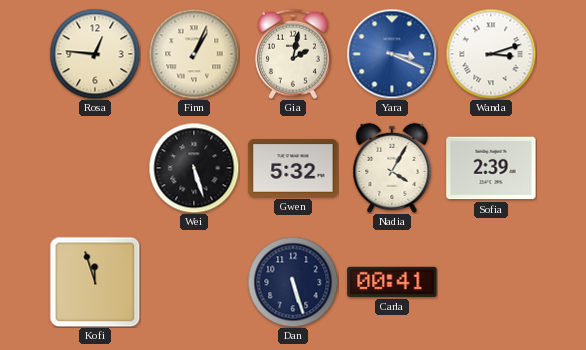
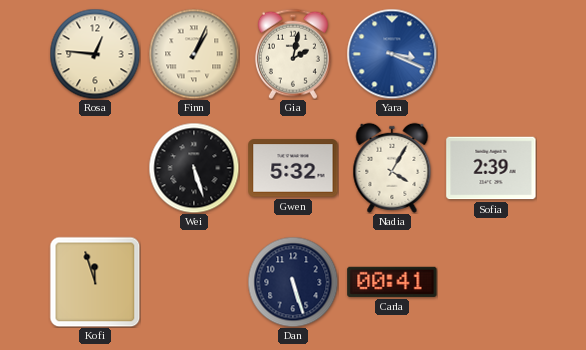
Wanda: 3:12 -> none
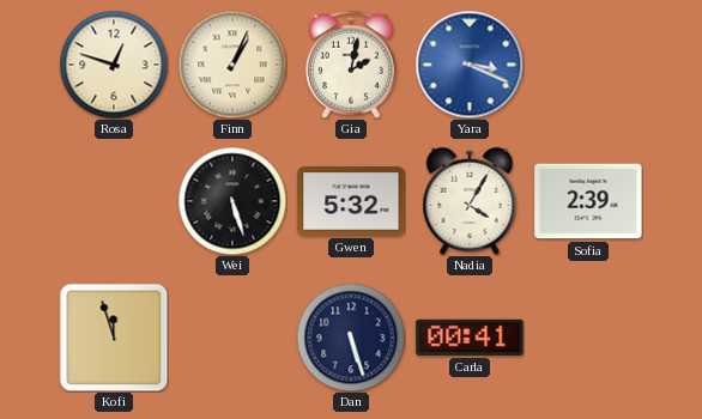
Rosa: 12:46 -> 12:48
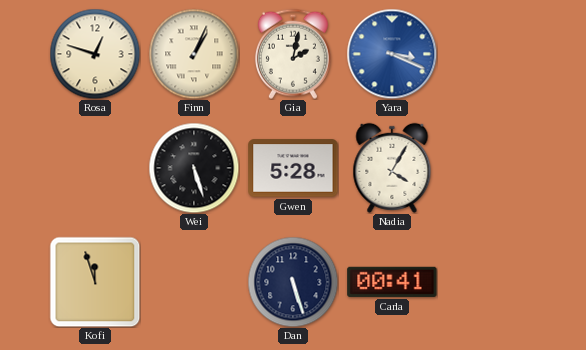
Gwen: 5:32 -> 5:28
Sofia: 2:39 -> none
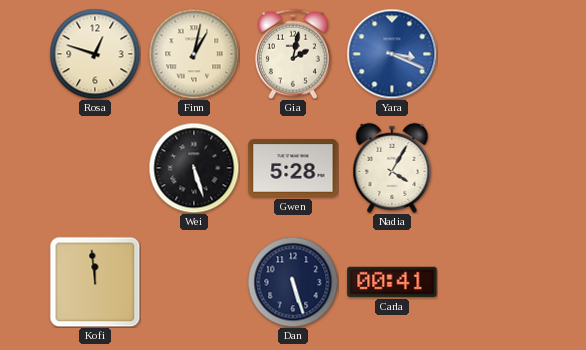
Finn: 1:04 -> 1:02
Kofi: 11:57 -> 11:59
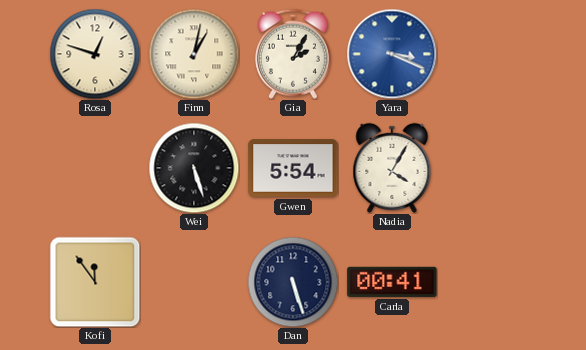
Gia: 2:02 -> 2:05
Gwen: 5:28 -> 5:54
Kofi: 11:59 -> 11:54
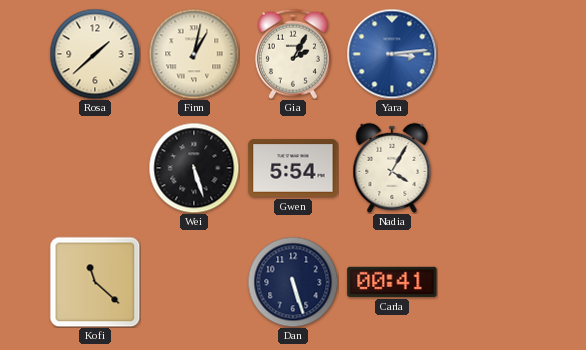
Rosa: 12:48 -> 1:38
Yara: 3:19 -> 3:14
Kofi: 11:54 -> 11:22
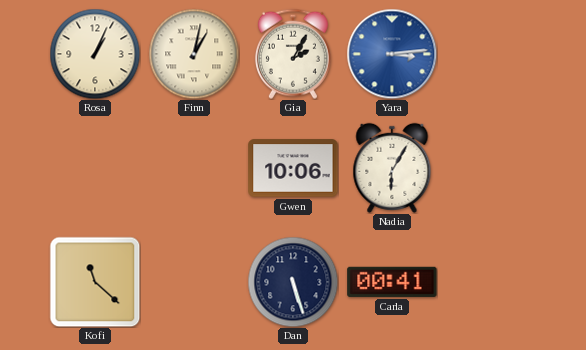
Rosa: 1:38 -> 1:04
Wei: 5:27 -> none
Gwen: 5:54 -> 10:06
Nadia: 4:05 -> 6:05
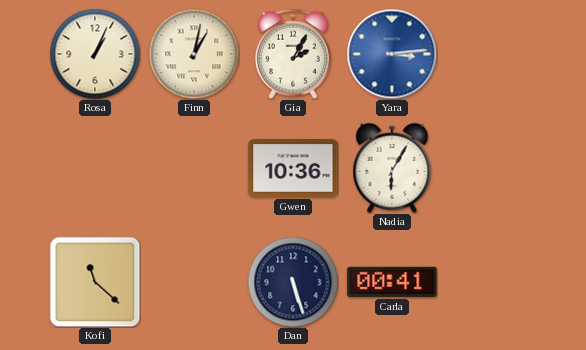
Gwen: 10:06 -> 10:36
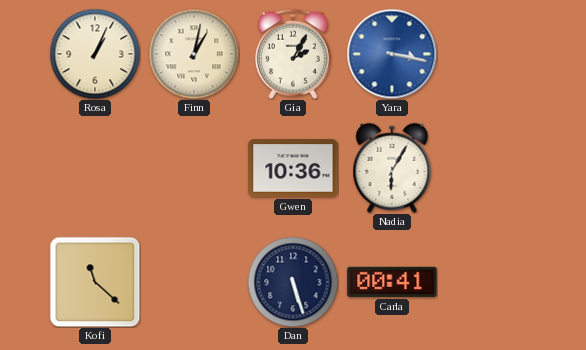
Yara: 3:14 -> 3:17
